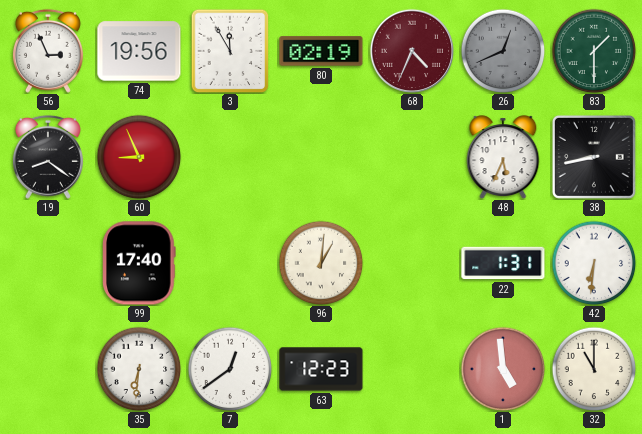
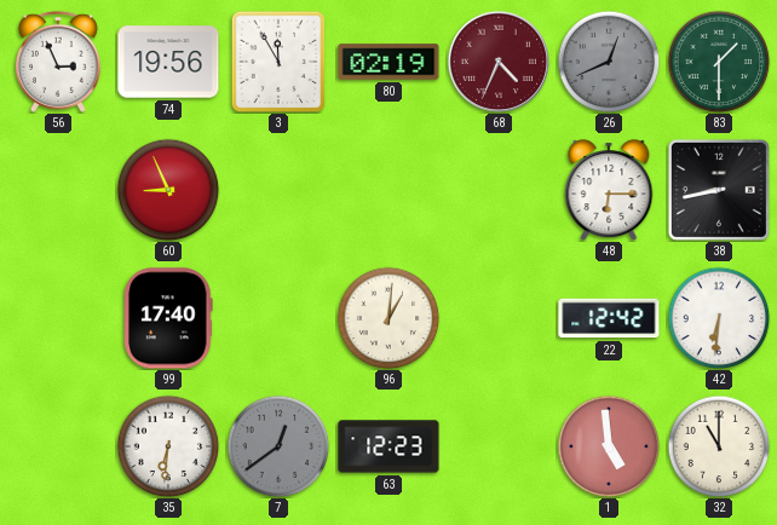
19: 8:21 -> none
48: 5:34 -> 6:15
22: 1:31 -> 12:42
7 dial: white -> grey
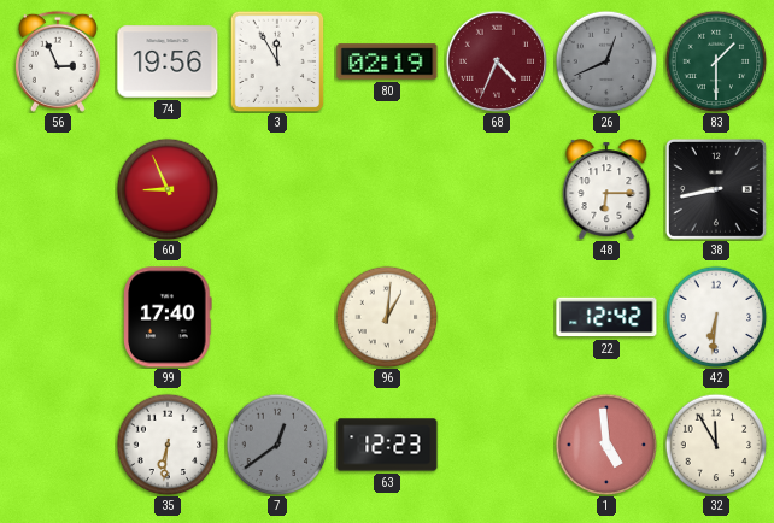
32: 11:00 -> 11:55
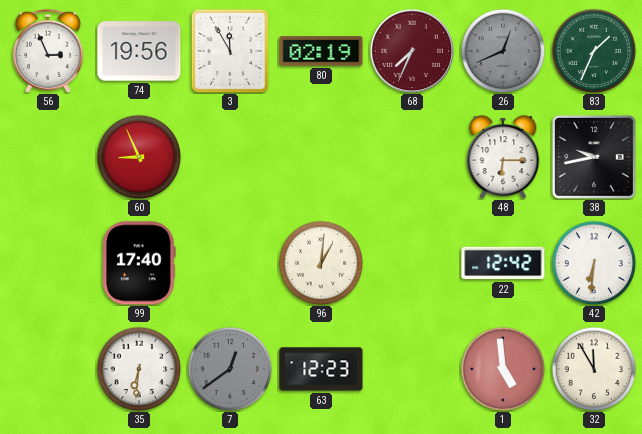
68: 4:34 -> 7:34
83: 1:30 -> 1:34
38: 8:43 -> 9:43
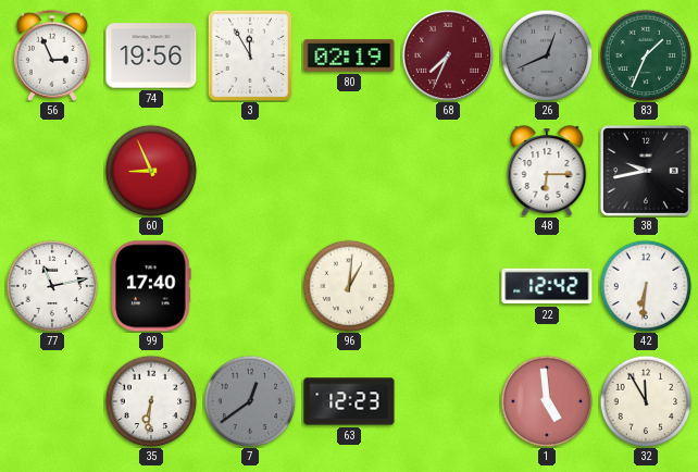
77: none -> 11:13
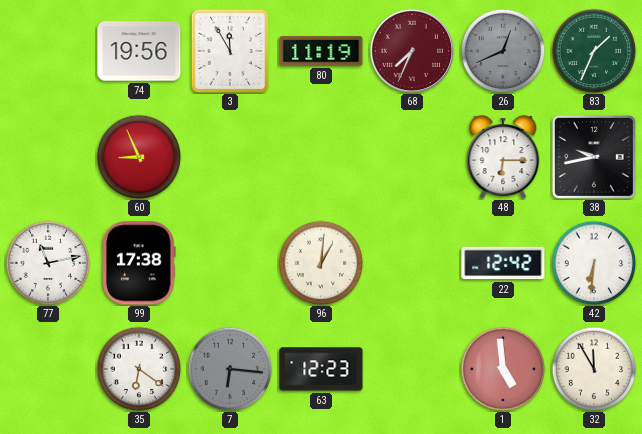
56: 2:56 -> none
80: 02:19 -> 11:19
99: 17:40 -> 17:38
35: 6:31 -> 6:21
7: 12:39 -> 6:16
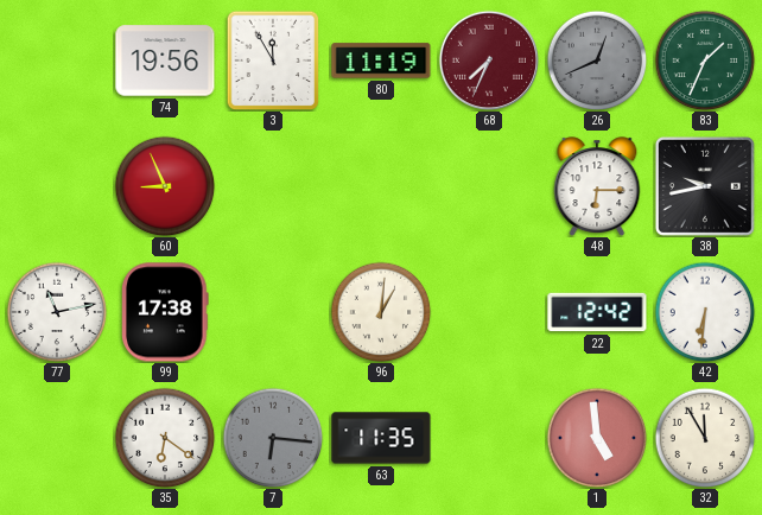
63: 12:23 -> 11:35
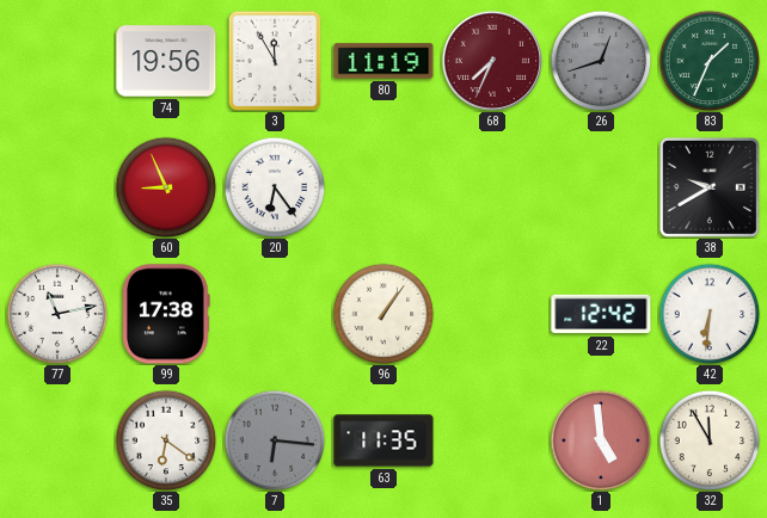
26: 12:41 -> 12:42
20: none -> 6:24
48: 6:15 -> none
38: 9:43 -> 9:40
96: 1:01 -> 1:06
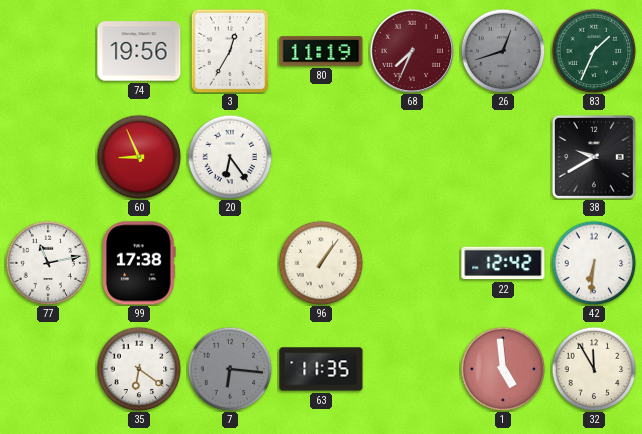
3: 11:55 -> 12:35
